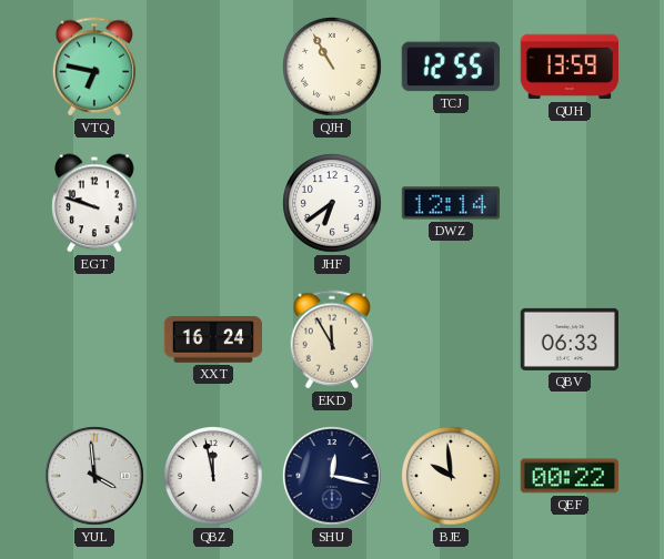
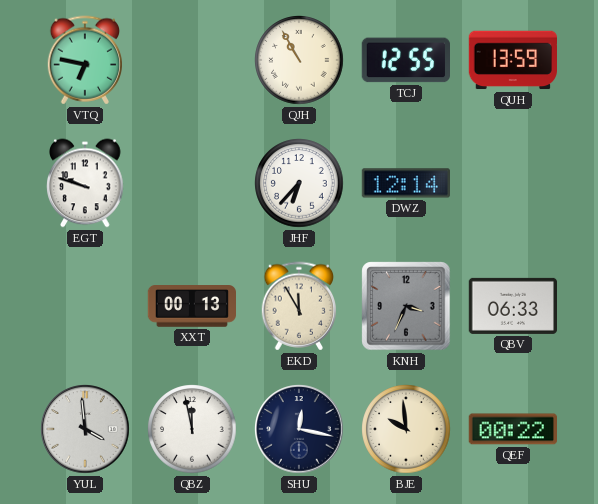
JHF: 6:39 -> 6:37
XXT: 16:24 -> 00:13
KNH: none -> 3:34
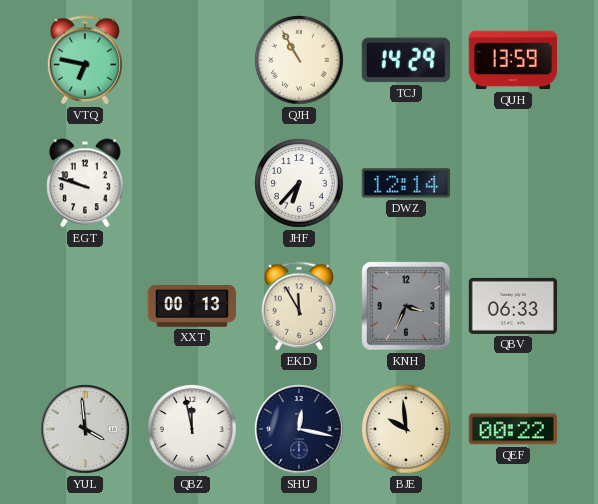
TCJ: 12:55 -> 14:29
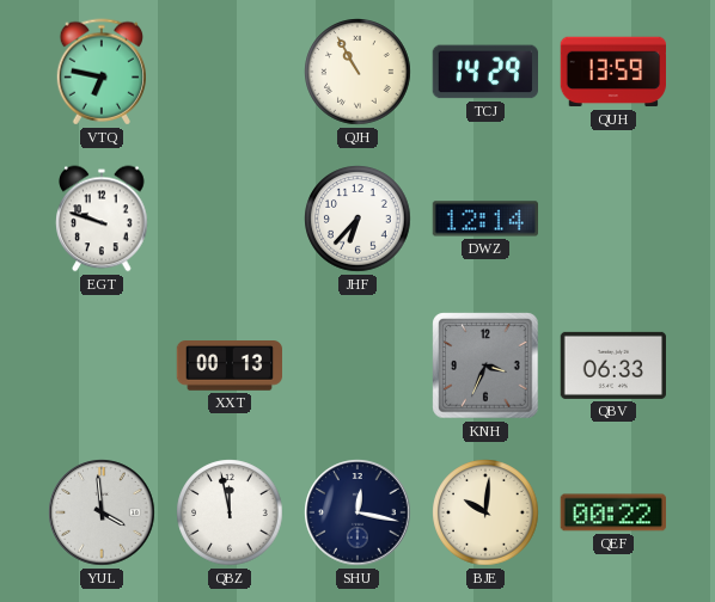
EKD: 11:55 -> none
BJE: 9:59 -> 10:01
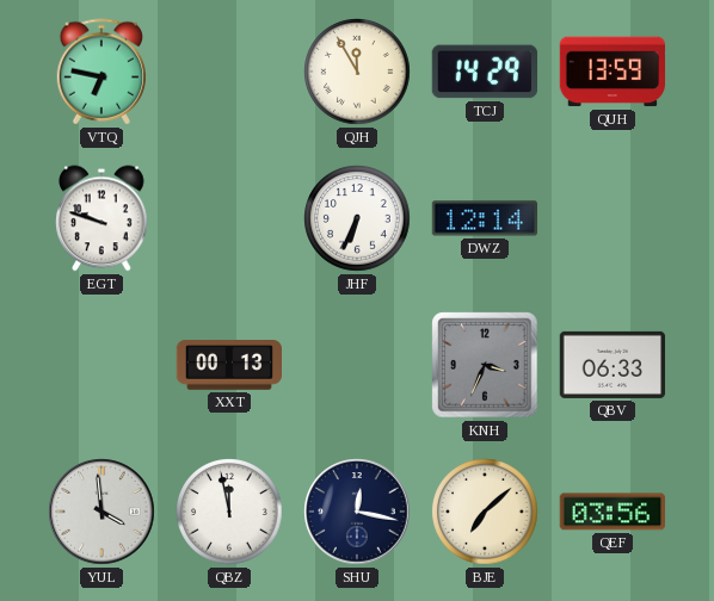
QJH: 10:55 -> 11:55
JHF: 6:37 -> 6:34
BJE: 10:01 -> 7:08
QEF: 00:22 -> 03:56
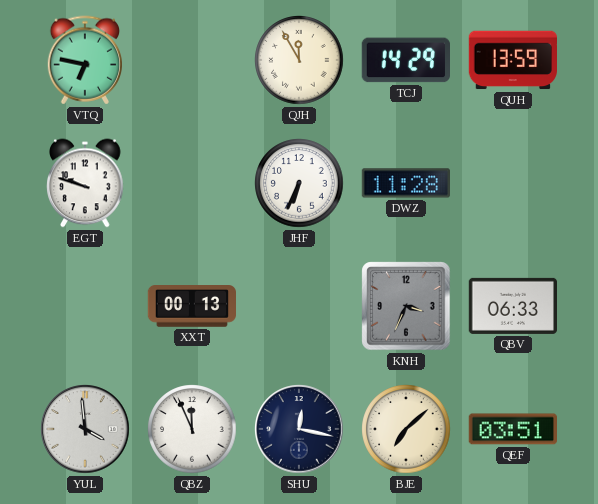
DWZ: 12:14 -> 11:28
QBZ: 11:58 -> 11:56
QEF: 03:56 -> 03:51
